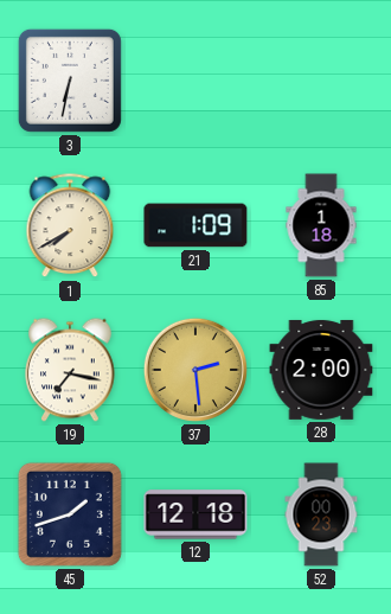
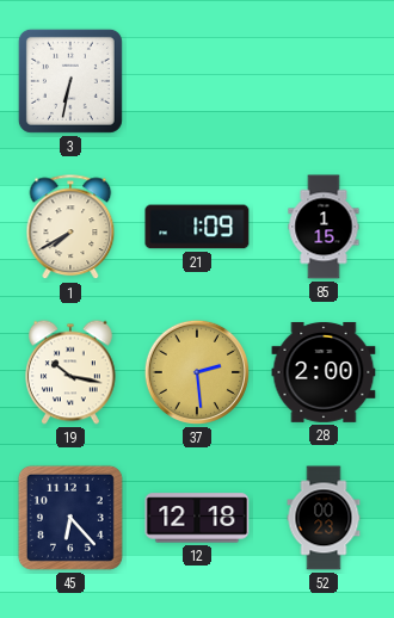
85: 1:18 -> 1:15
19: 7:17 -> 10:17
45: 1:42 -> 6:23
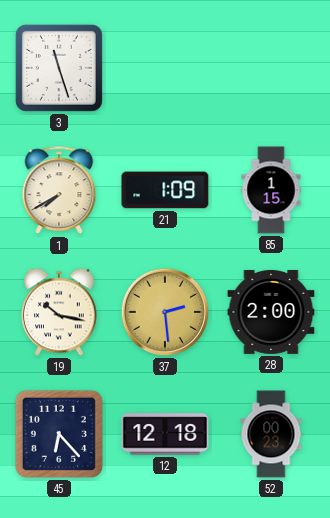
3: 6:32 -> 11:27
